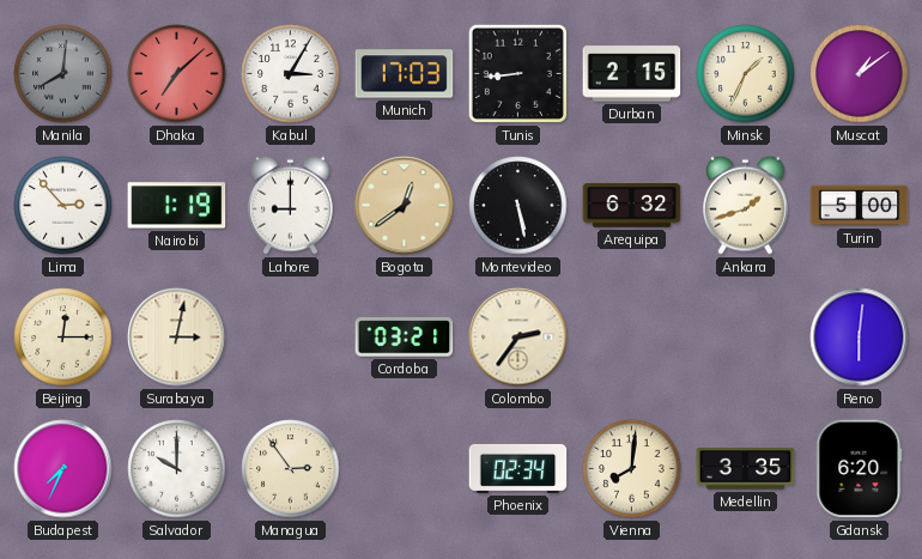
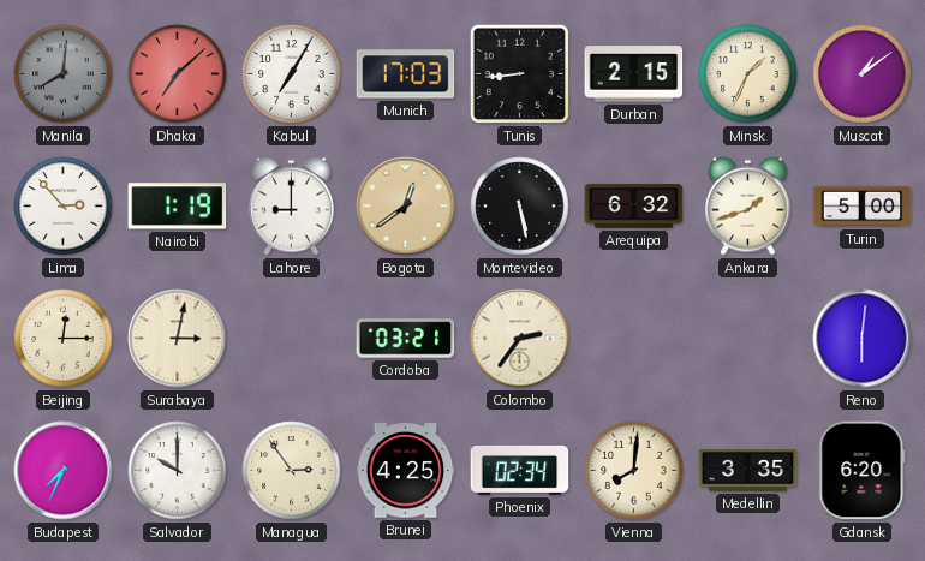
Kabul: 3:05 -> 7:05
Brunei: none -> 4:25
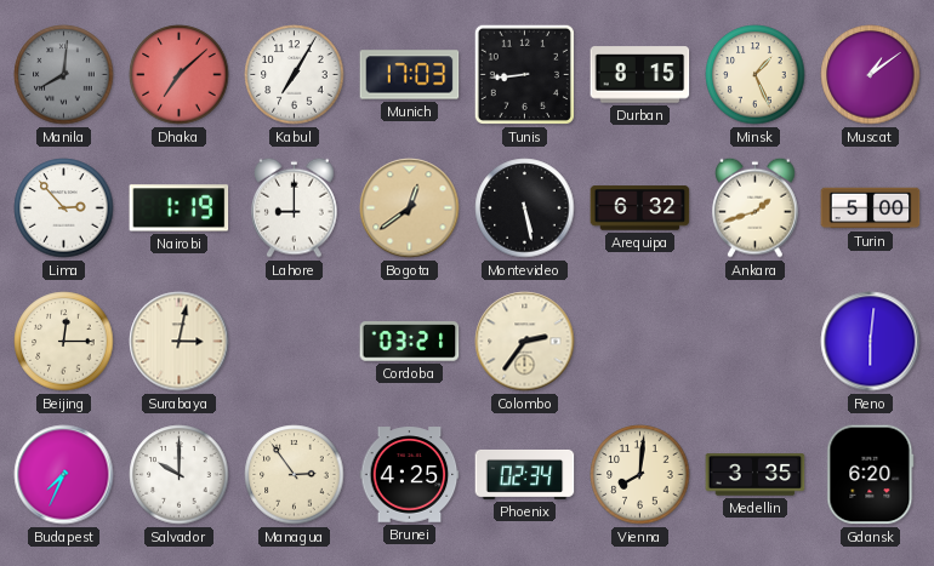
Durban: 2:15 -> 8:15
Minsk: 1:34 -> 1:26
